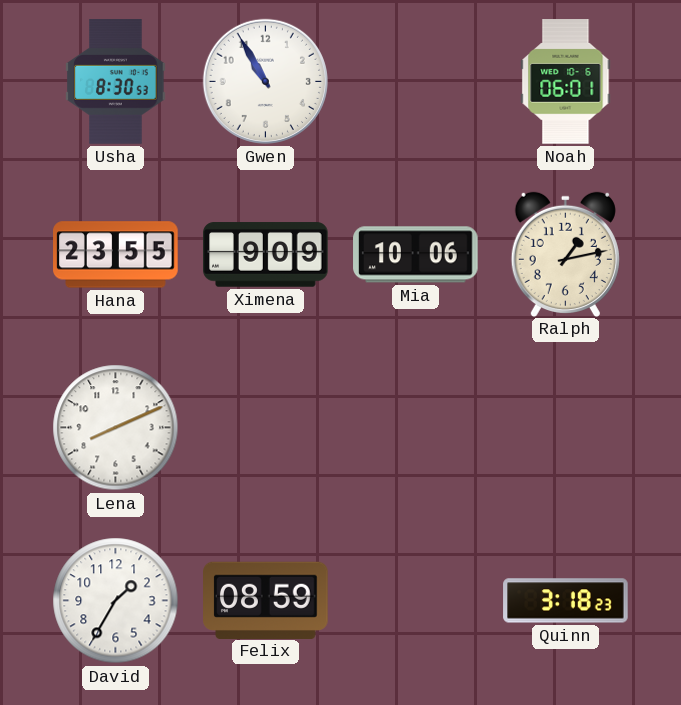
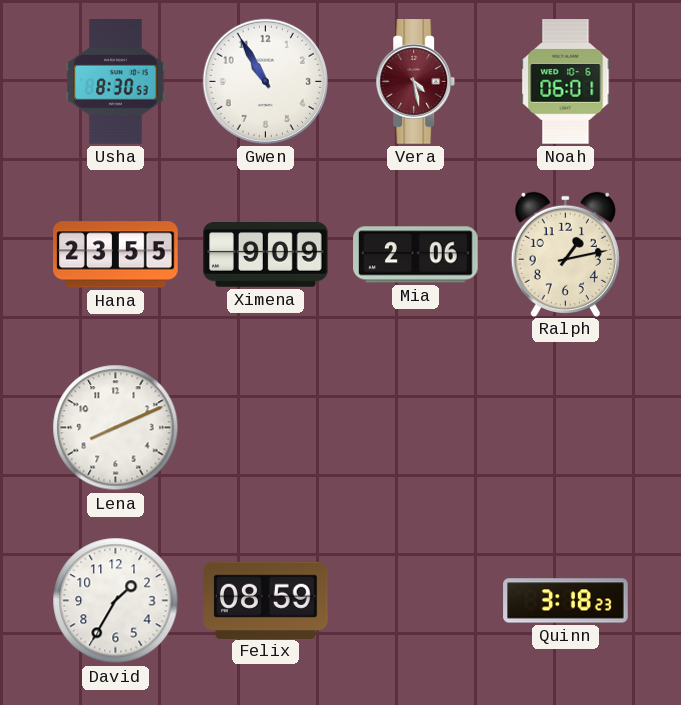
Vera: none -> 4:28
Mia: 10:06 -> 2:06
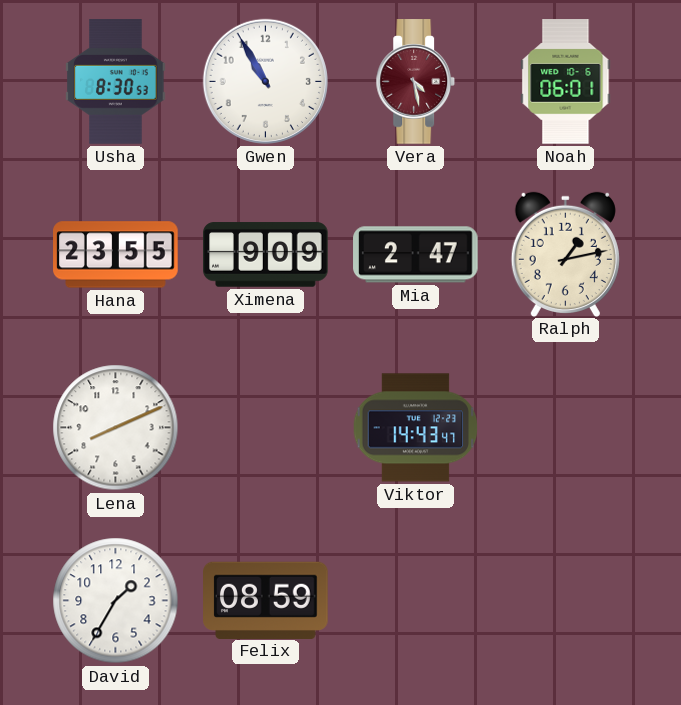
Mia: 2:06 -> 2:47
Viktor: none -> 14:43
Quinn: 3:18 -> none
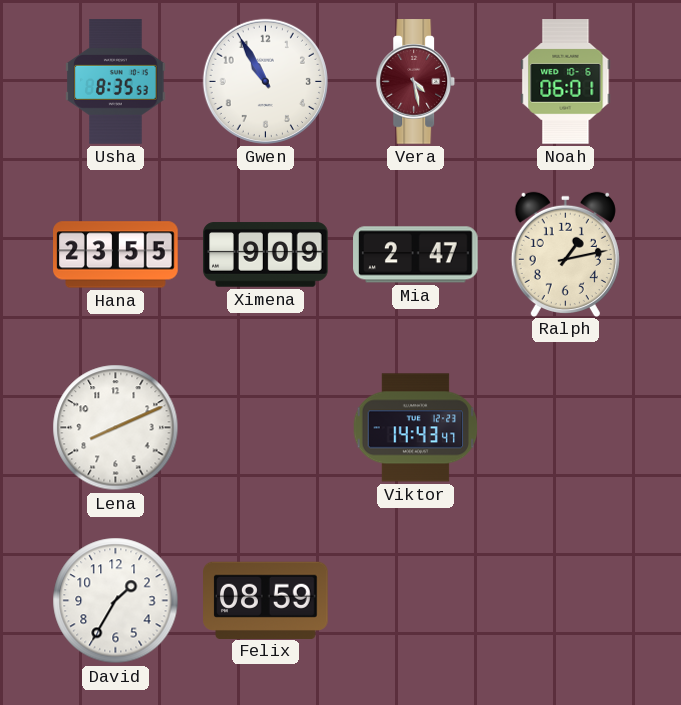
Usha: 8:30 -> 8:35
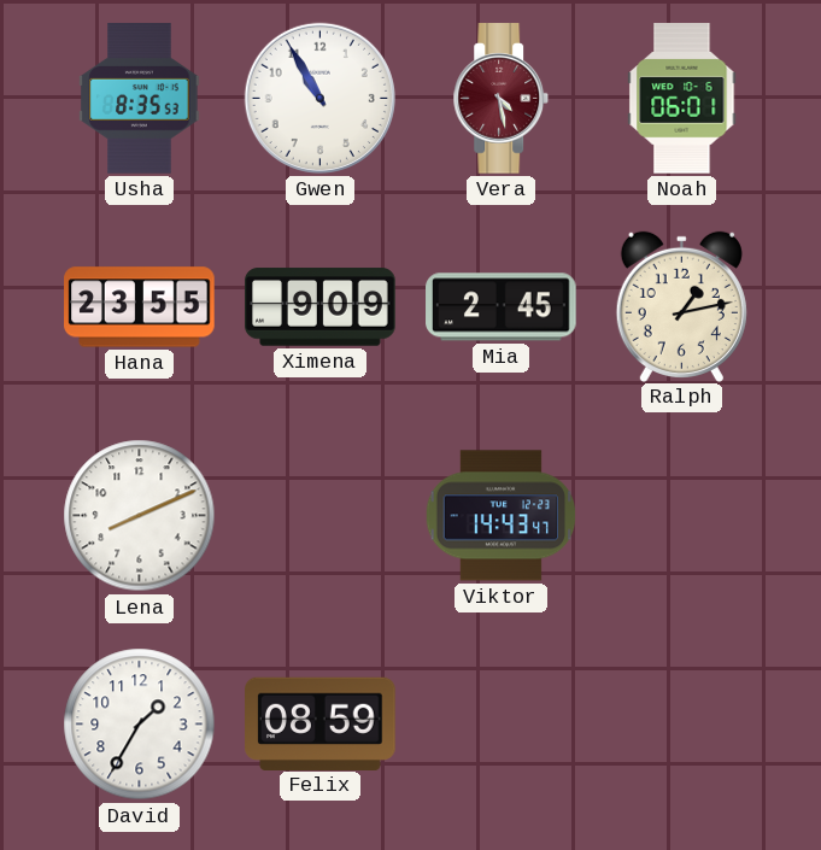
Mia: 2:47 -> 2:45
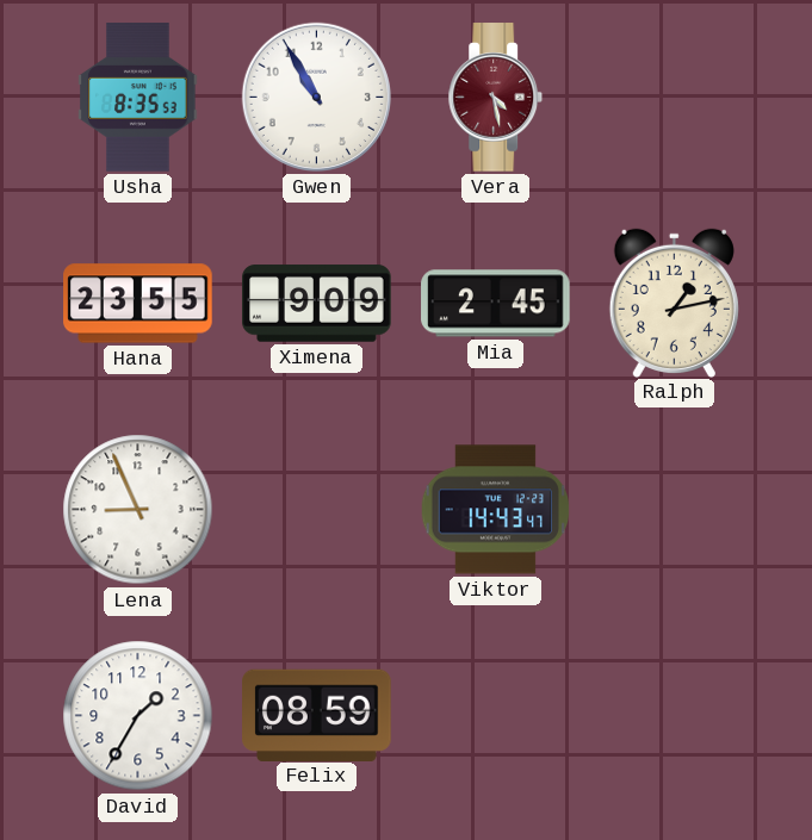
Noah: 06:01 -> none
Lena: 8:11 -> 8:56
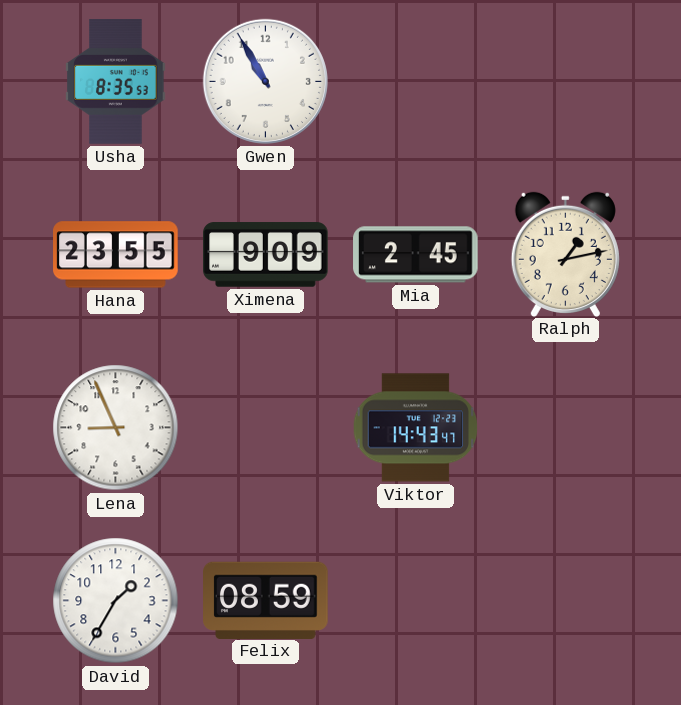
Vera: 4:28 -> none
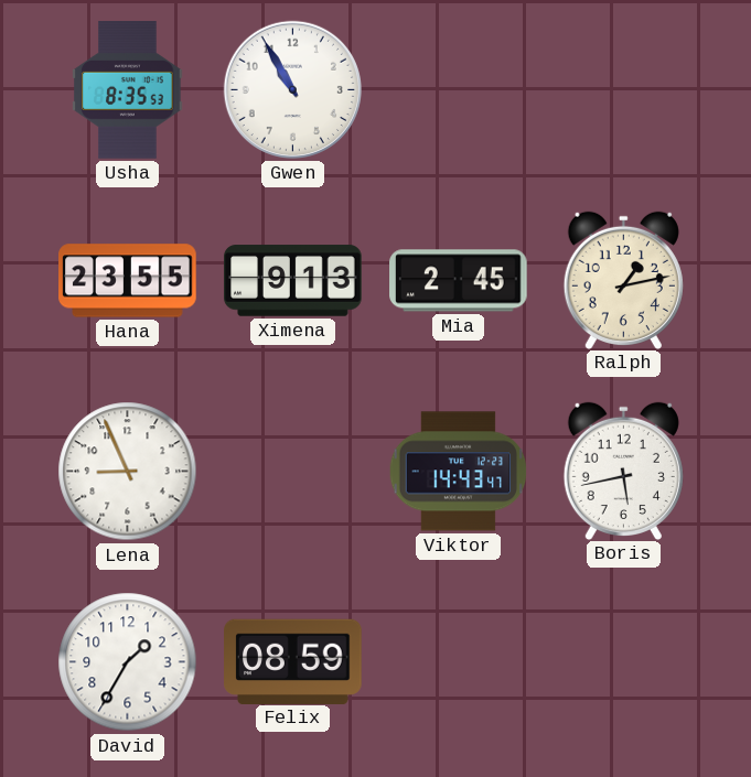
Ximena: 9:09 -> 9:13
Boris: none -> 5:43
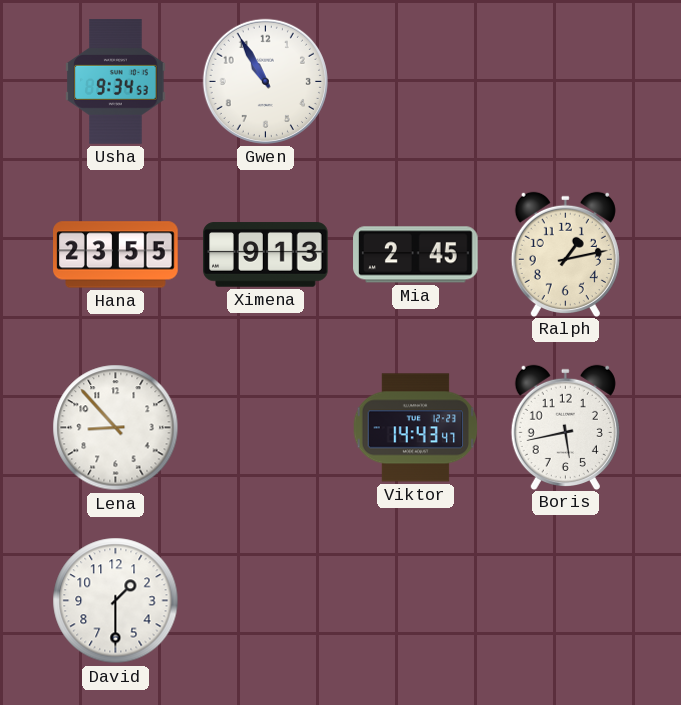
Usha: 8:35 -> 9:34
Lena: 8:56 -> 8:53
David: 1:35 -> 1:30
Felix: 08:59 -> none
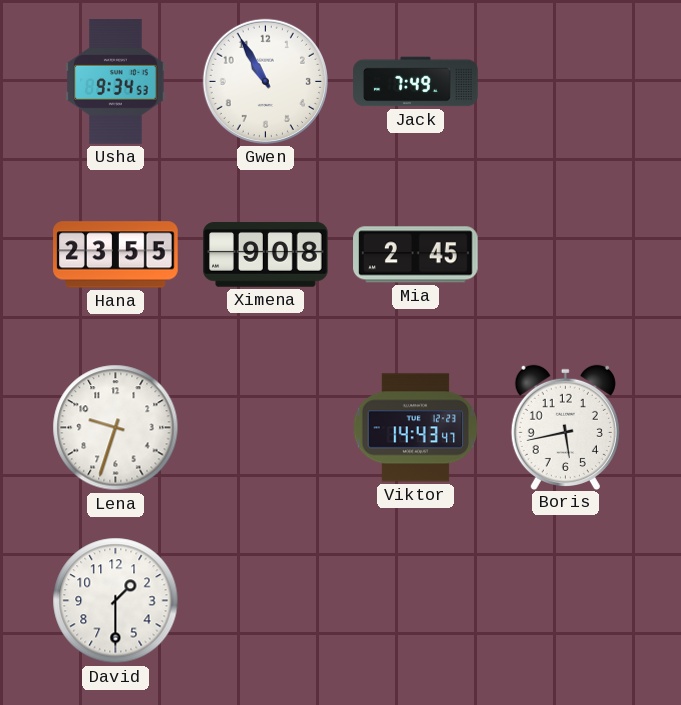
Jack: none -> 7:49
Ximena: 9:13 -> 9:08
Ralph: 1:13 -> none
Lena: 8:53 -> 9:33
